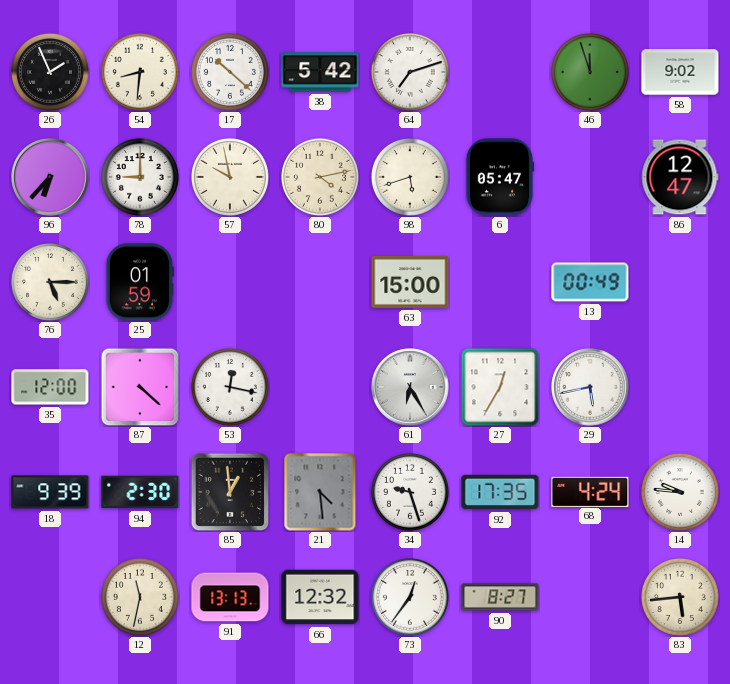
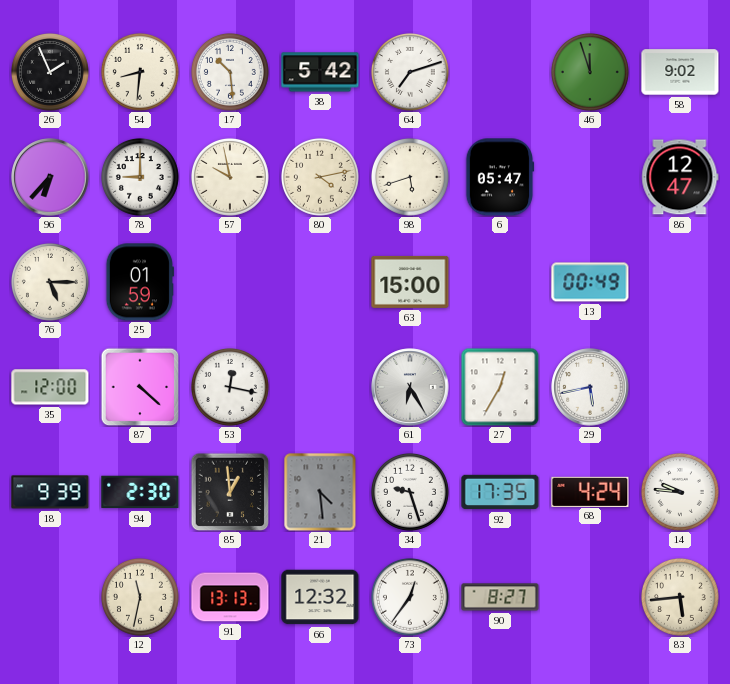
17: 10:22 -> 10:29
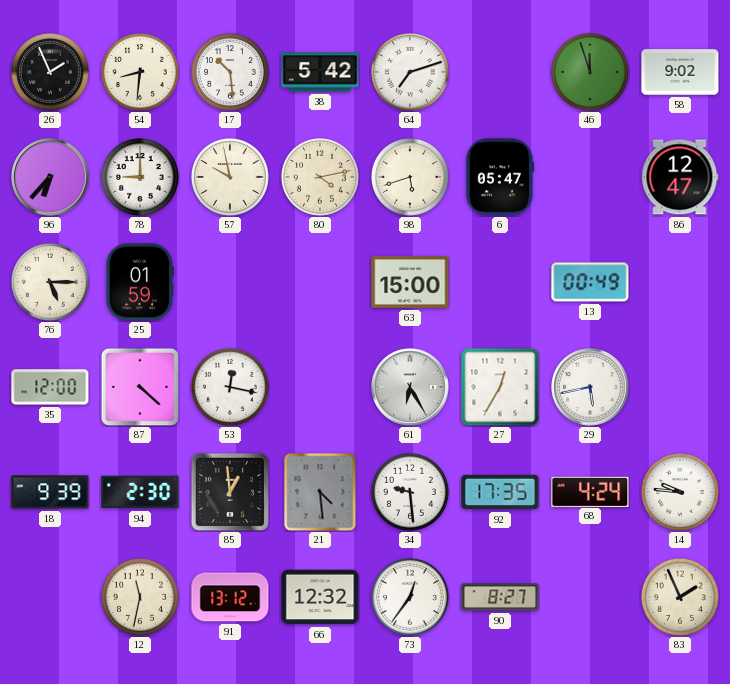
34: 9:27 -> 9:29
91: 13:13 -> 13:12
83: 5:44 -> 1:56
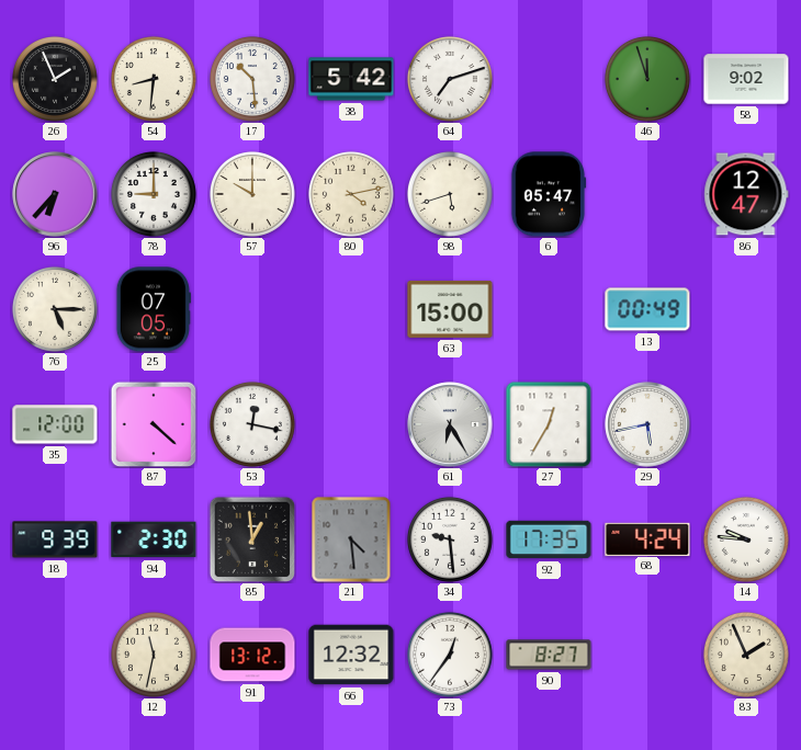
57: 9:58 -> 10:00
25: 01:59 -> 07:05
